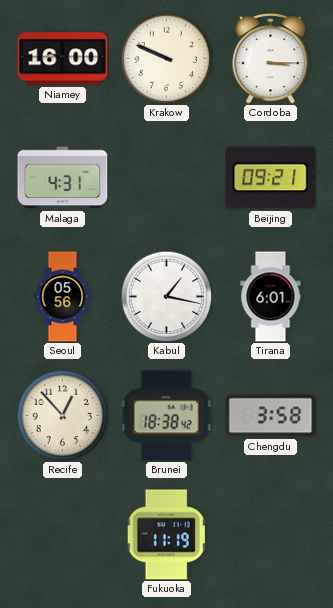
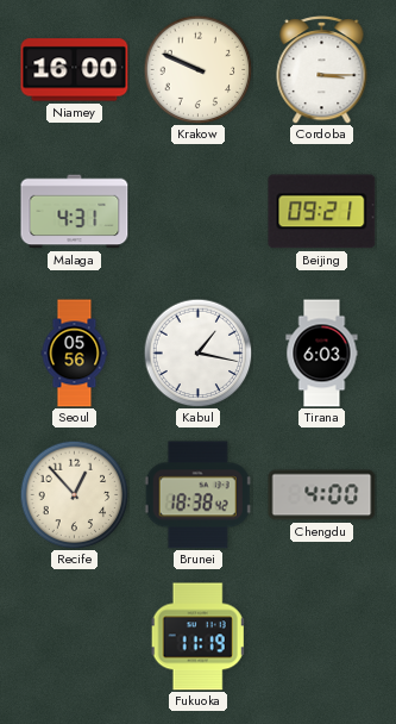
Tirana: 6:01 -> 6:03
Chengdu: 3:58 -> 4:00
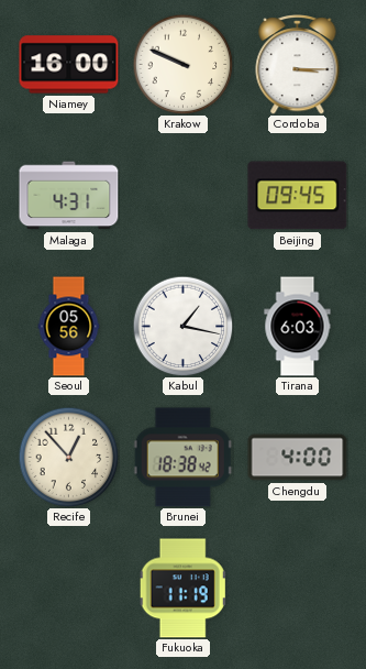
Beijing: 09:21 -> 09:45
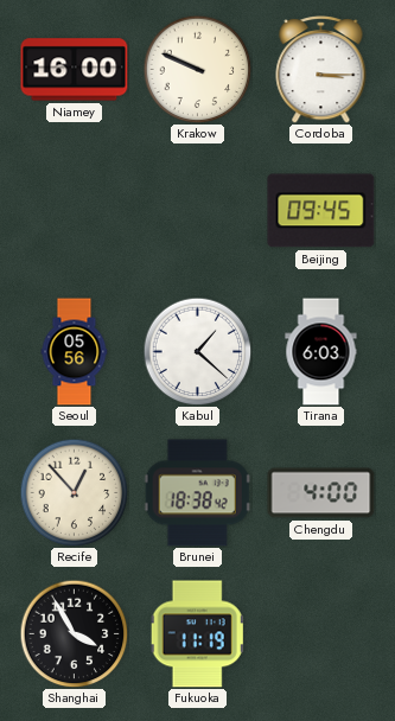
Malaga: 4:31 -> none
Kabul: 1:17 -> 1:22
Shanghai: none -> 3:55
